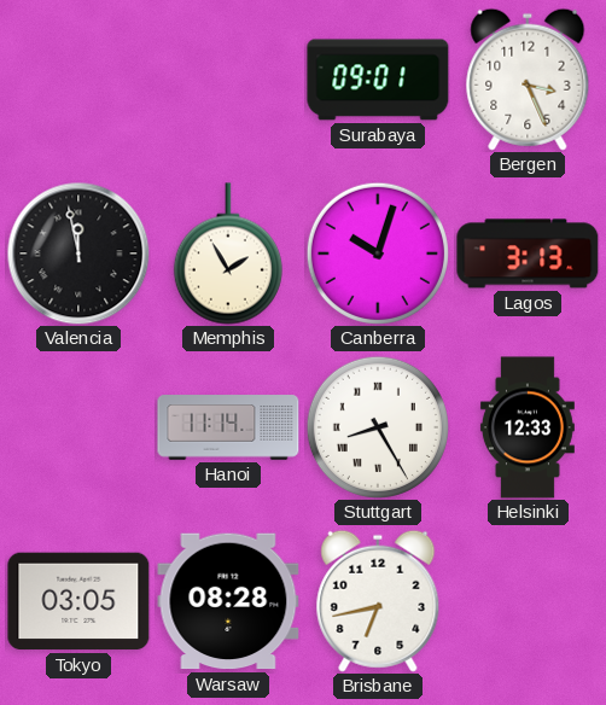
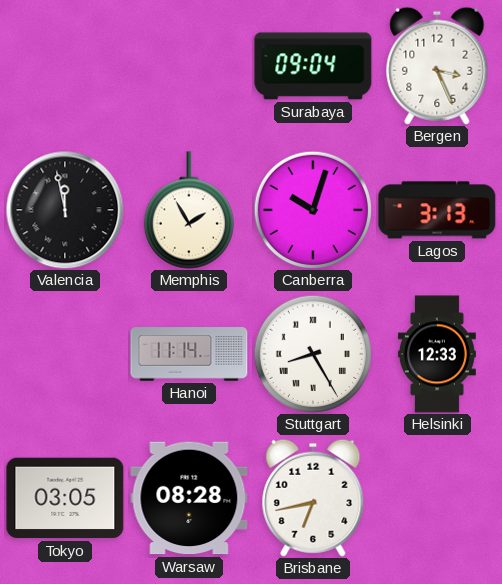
Surabaya: 09:01 -> 09:04
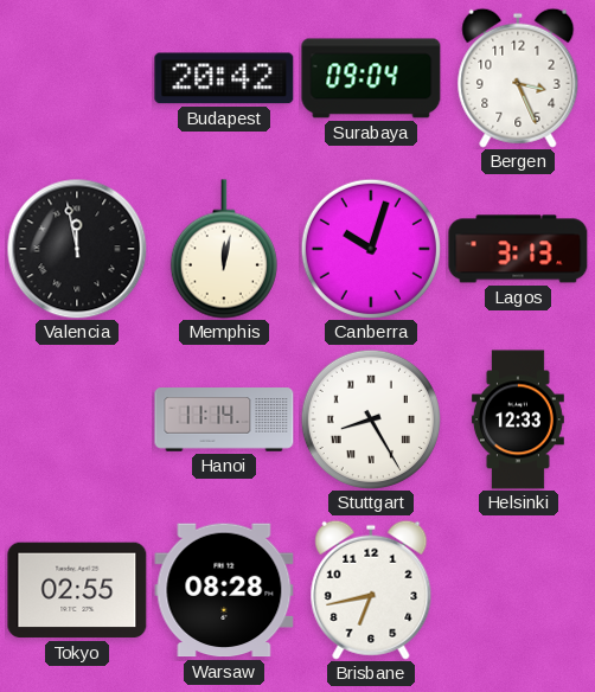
Budapest: none -> 20:42
Memphis: 1:55 -> 12:02
Tokyo: 03:05 -> 02:55
